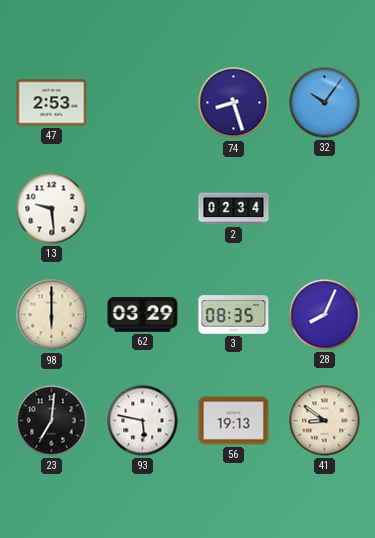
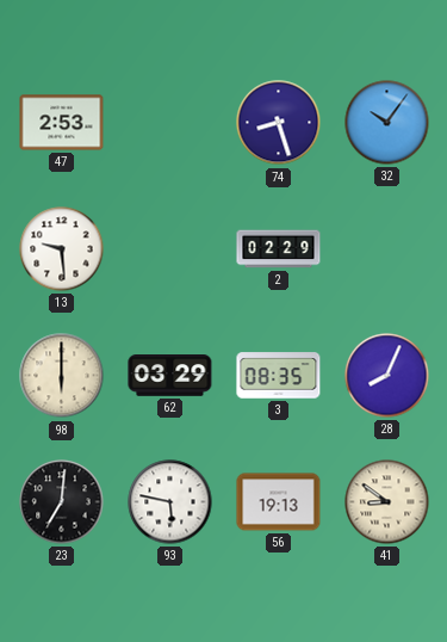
2: 02:34 -> 02:29
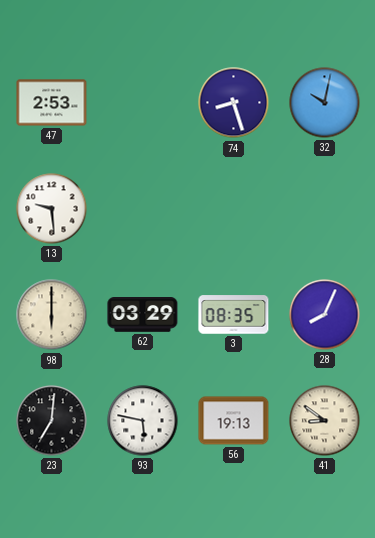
32: 10:06 -> 10:02
2: 02:29 -> none
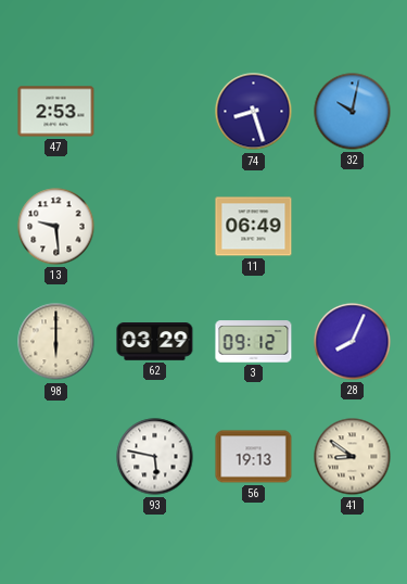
11: none -> 06:49
3: 08:35 -> 09:12
23: 7:01 -> none
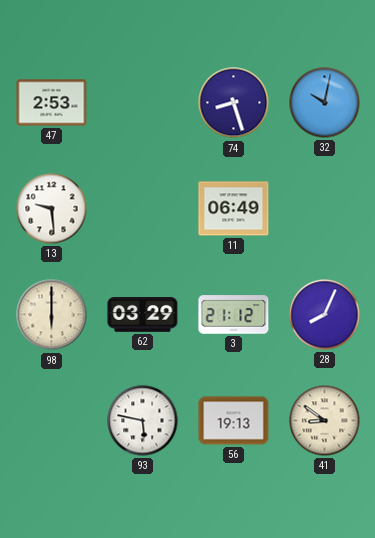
3: 09:12 -> 21:12
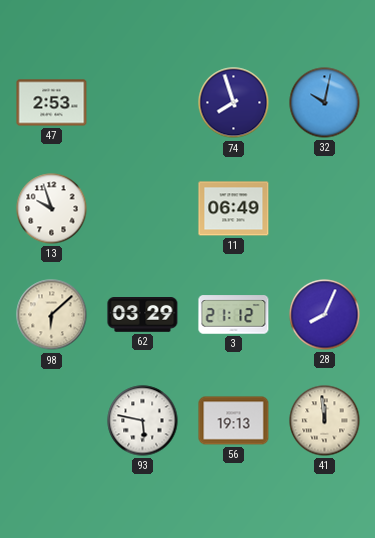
74: 8:27 -> 7:57
13: 9:29 -> 9:57
98: 6:00 -> 6:08
41: 8:51 -> 11:59
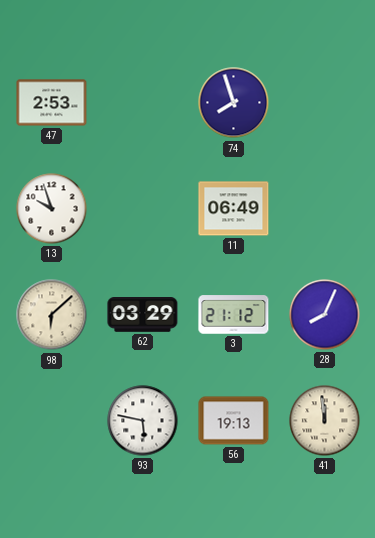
32: 10:02 -> none
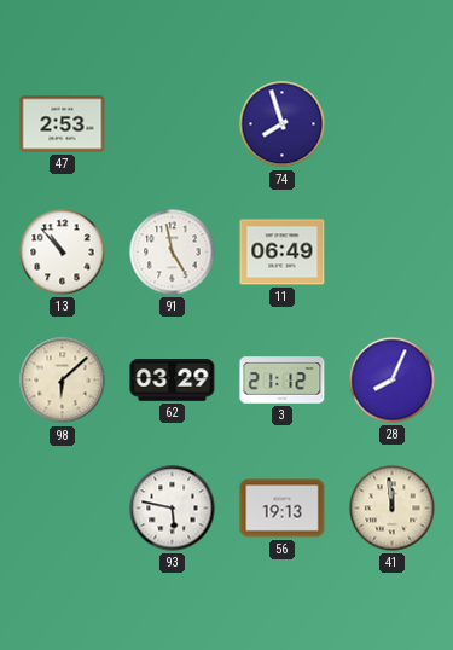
13: 9:57 -> 10:53
91: none -> 4:58
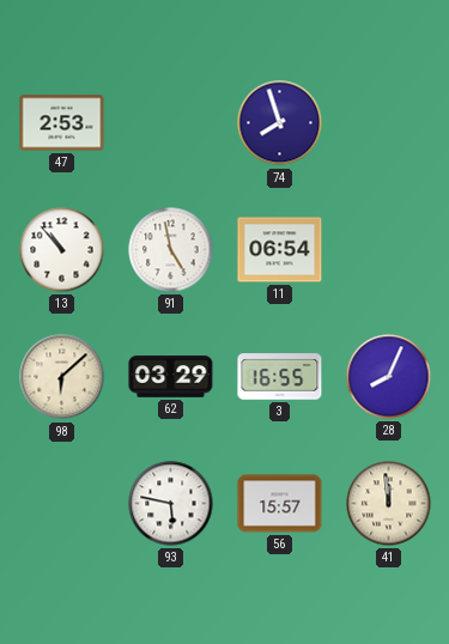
11: 06:49 -> 06:54
3: 21:12 -> 16:55
56: 19:13 -> 15:57
